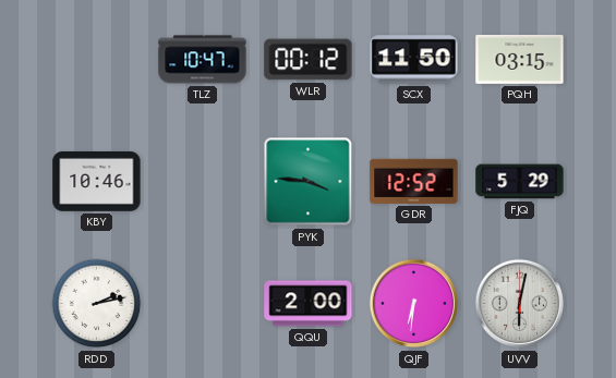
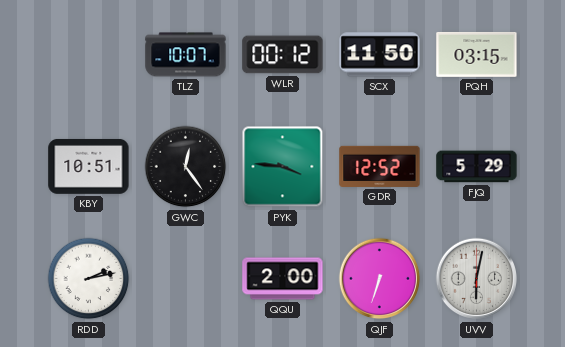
TLZ: 10:47 -> 10:07
KBY: 10:46 -> 10:51
GWC: none -> 12:24
QJF: 6:31 -> 6:33
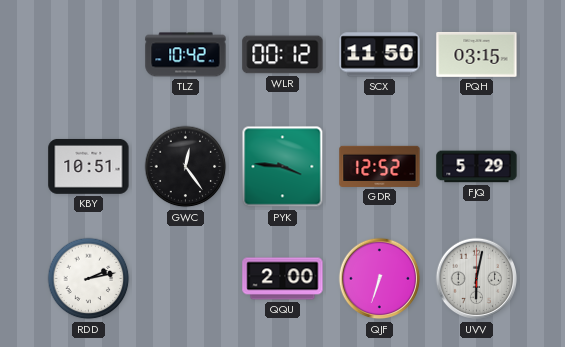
TLZ: 10:07 -> 10:42
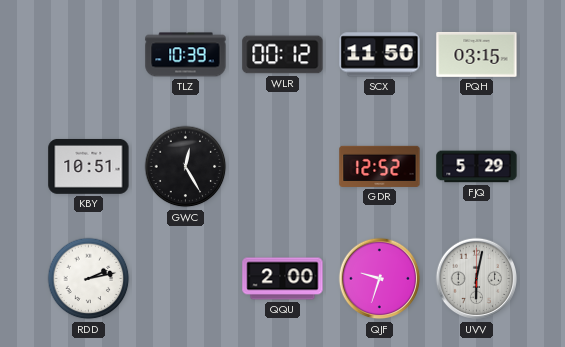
TLZ: 10:42 -> 10:39
GWC: 12:24 -> 12:25
PYK: 3:46 -> none
QJF: 6:33 -> 9:33
